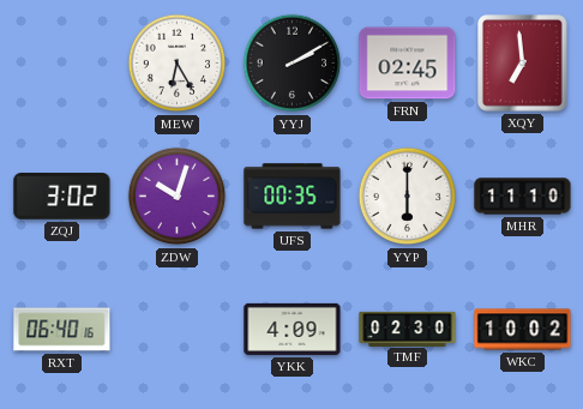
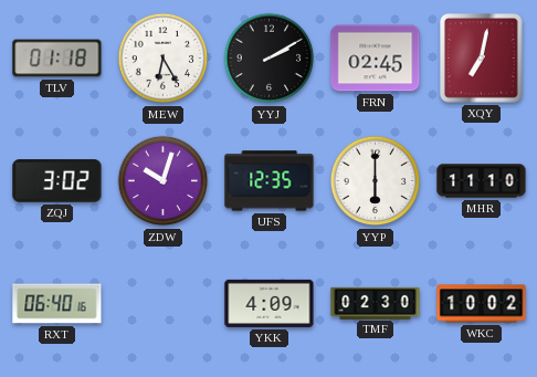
TLV: none -> 01:18
XQY: 6:59 -> 7:02
UFS: 00:35 -> 12:35
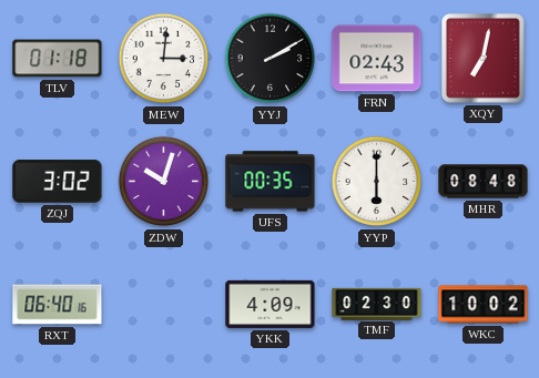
MEW: 6:25 -> 3:01
FRN: 02:45 -> 02:43
UFS: 12:35 -> 00:35
MHR: 11:10 -> 08:48
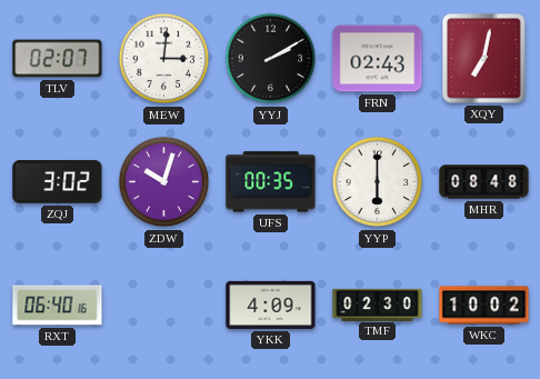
TLV: 01:18 -> 02:07
